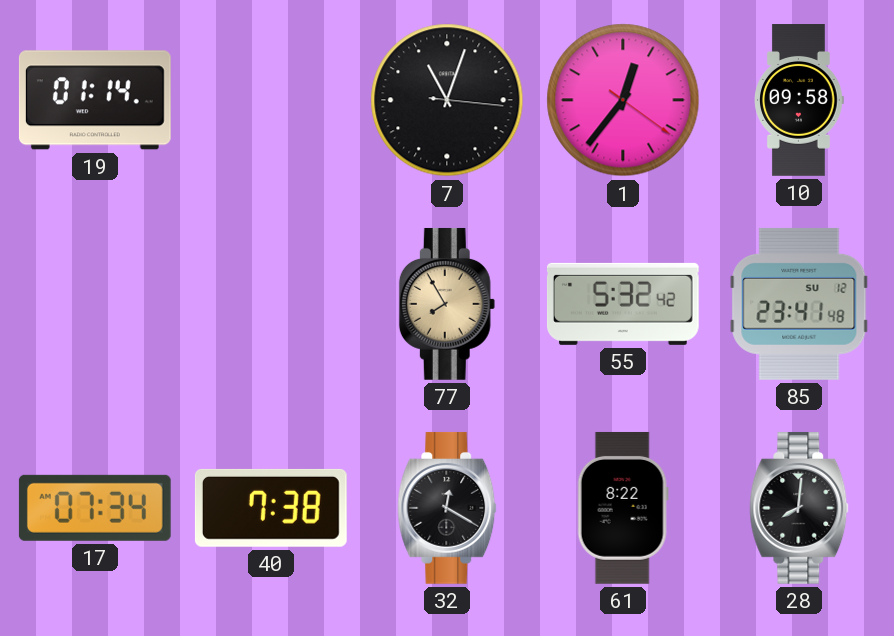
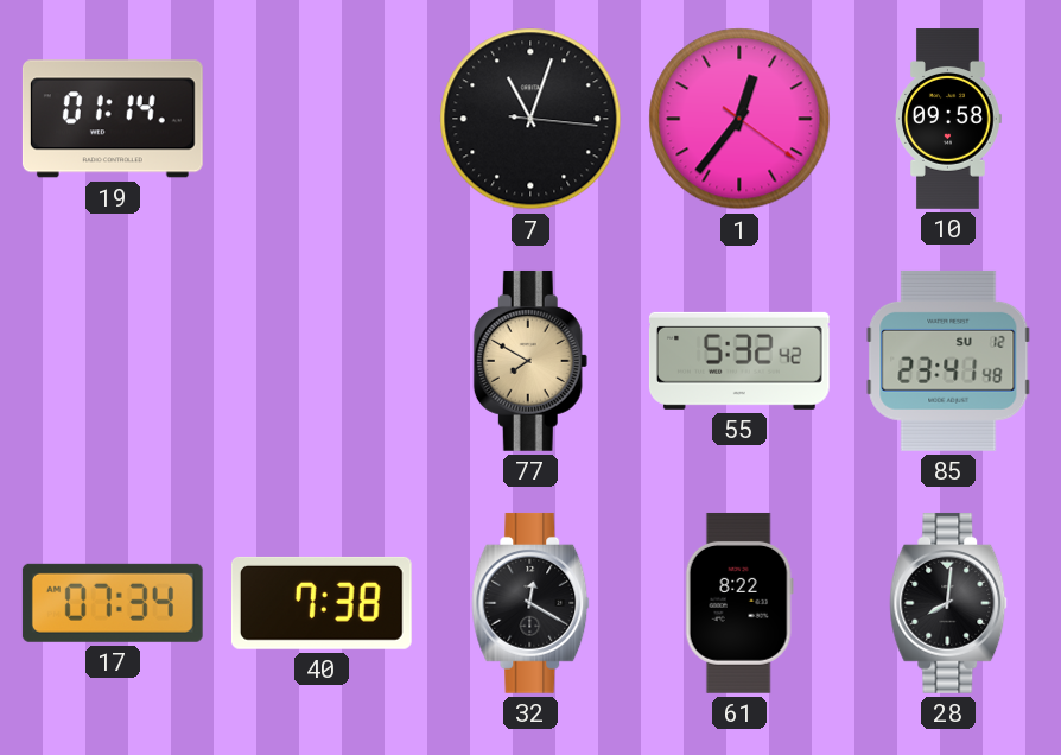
77: 7:55 -> 7:50
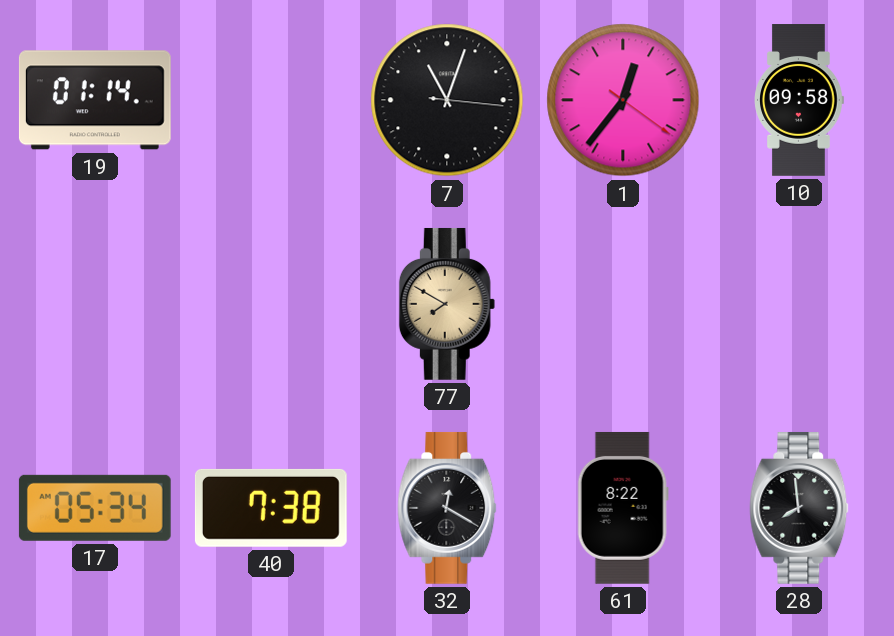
55: 5:32 -> none
85: 23:41 -> none
17: 07:34 -> 05:34
28: 8:01 -> 7:59
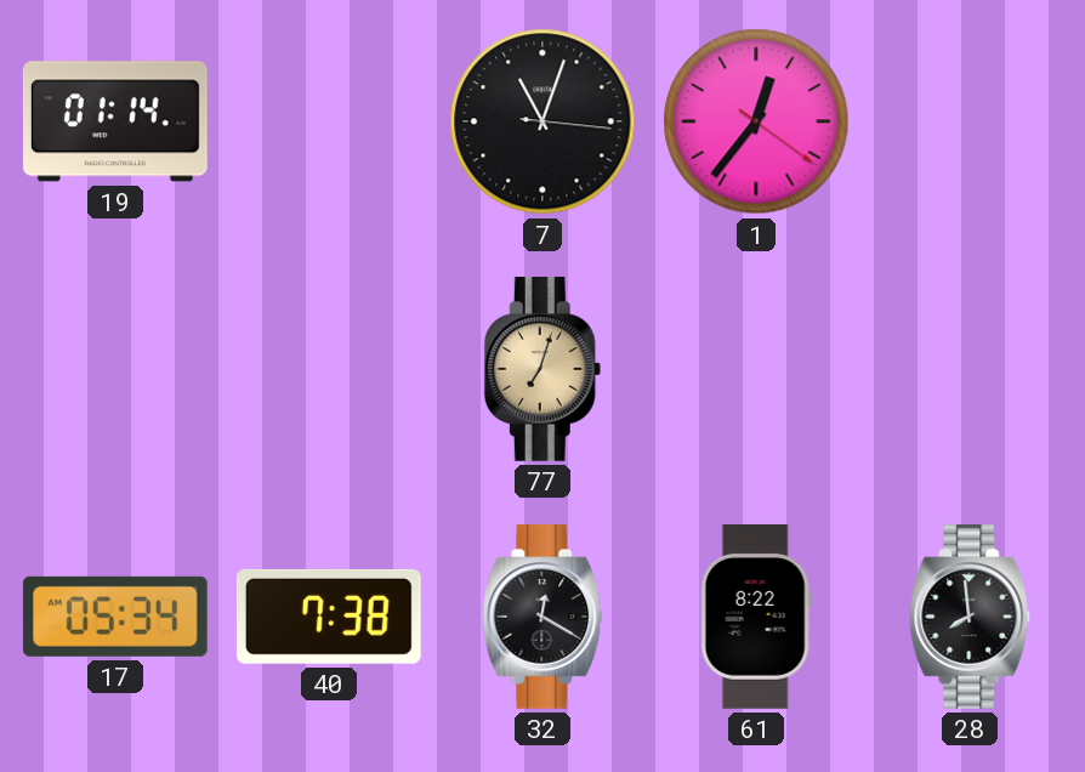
10: 09:58 -> none
77: 7:50 -> 7:03
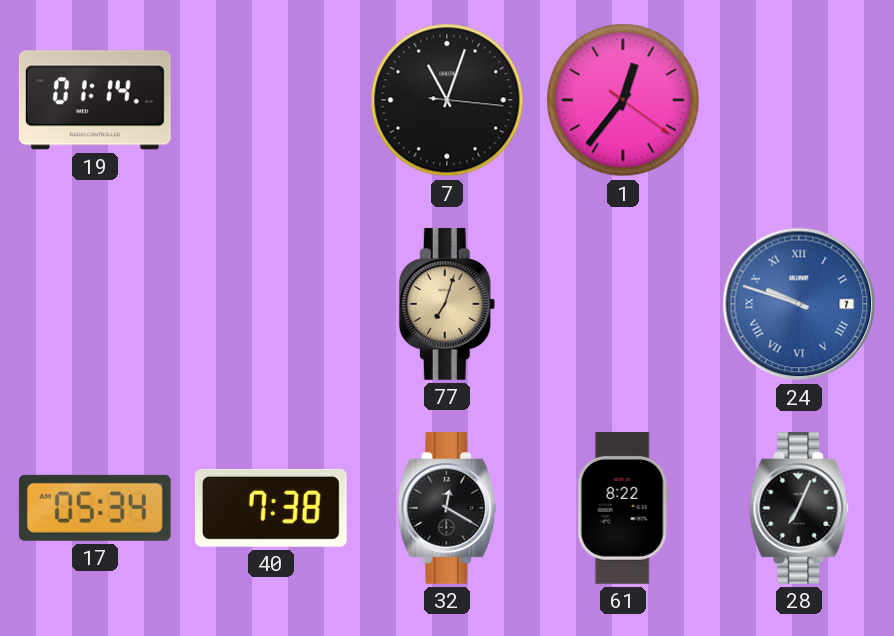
24: none -> 9:48
28: 7:59 -> 7:04
